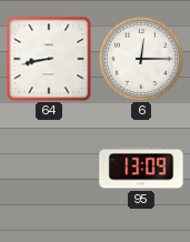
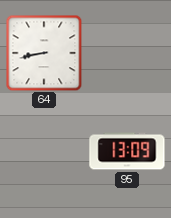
6: 12:15 -> none
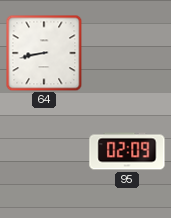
95: 13:09 -> 02:09
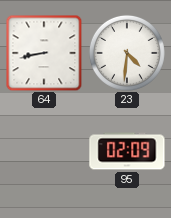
23: none -> 4:31
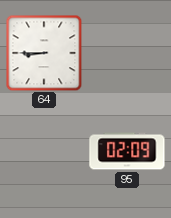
64: 8:43 -> 8:45
23: 4:31 -> none
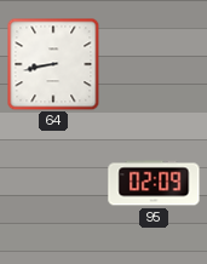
64: 8:45 -> 8:43
